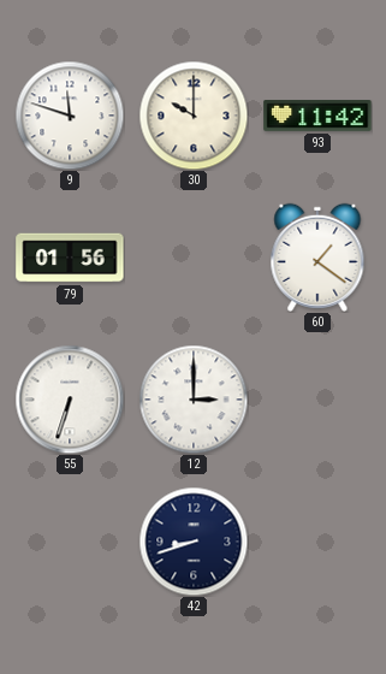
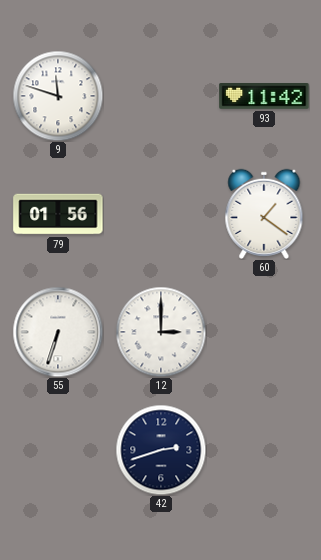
30: 10:00 -> none
42: 8:42 -> 2:42
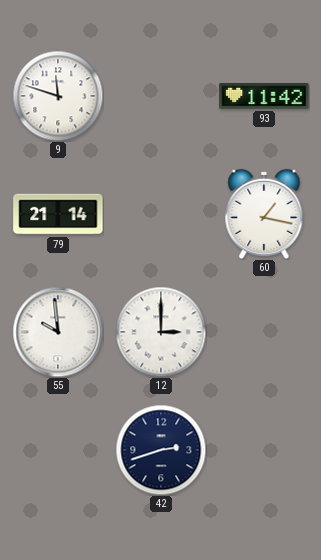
79: 01:56 -> 21:14
60: 1:21 -> 1:17
55: 6:33 -> 9:59
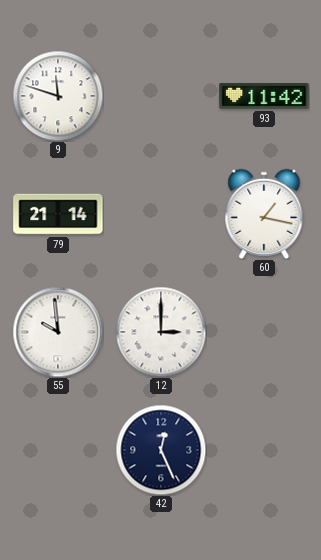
42: 2:42 -> 12:26
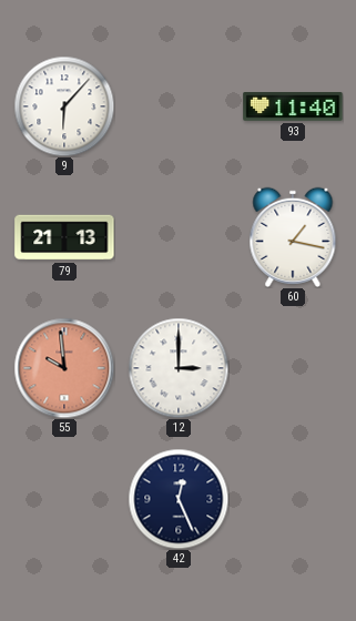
9: 11:48 -> 6:07
93: 11:42 -> 11:40
79: 21:14 -> 21:13
55 dial: white -> salmon
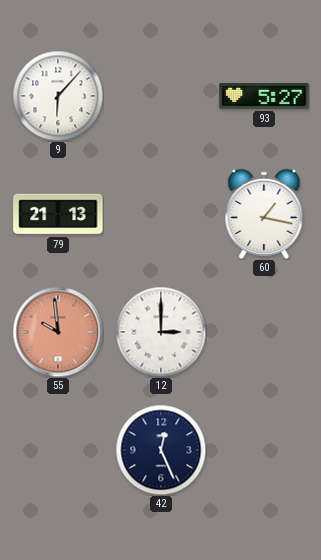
93: 11:40 -> 5:27
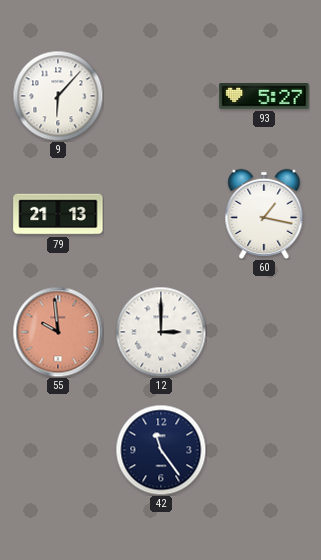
42: 12:26 -> 11:24
